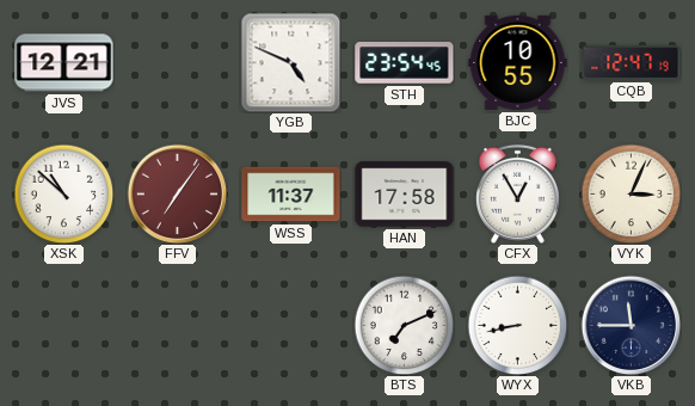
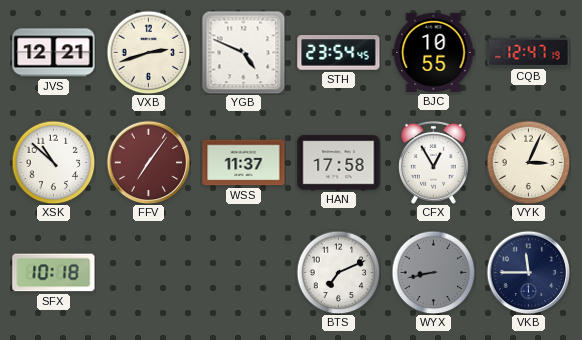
VXB: none -> 2:42
SFX: none -> 10:18
WYX dial: white -> grey
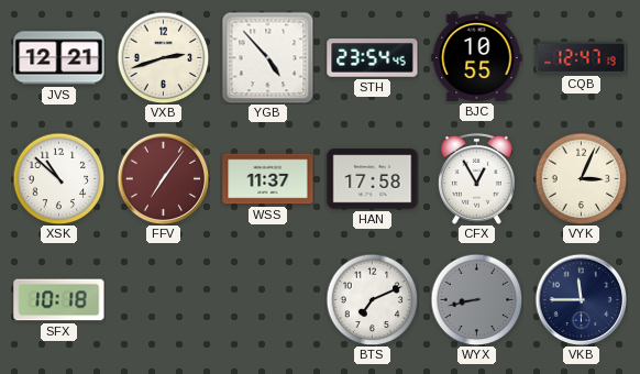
YGB: 4:49 -> 4:53
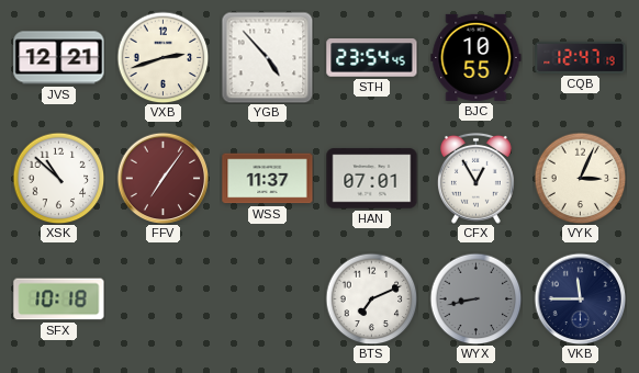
HAN: 17:58 -> 07:01
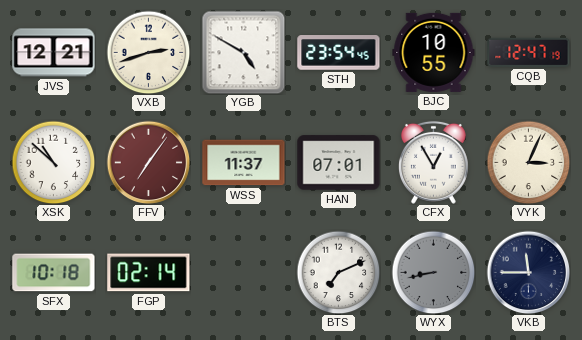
YGB: 4:53 -> 4:50
FGP: none -> 02:14
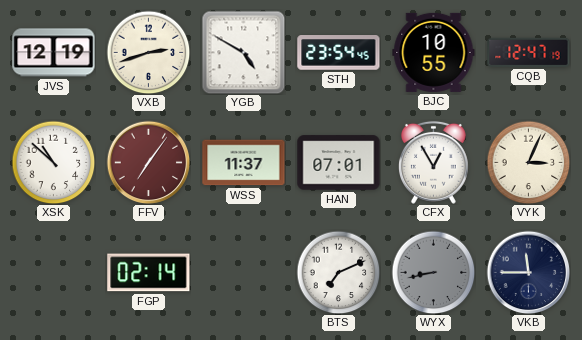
JVS: 12:21 -> 12:19
SFX: 10:18 -> none
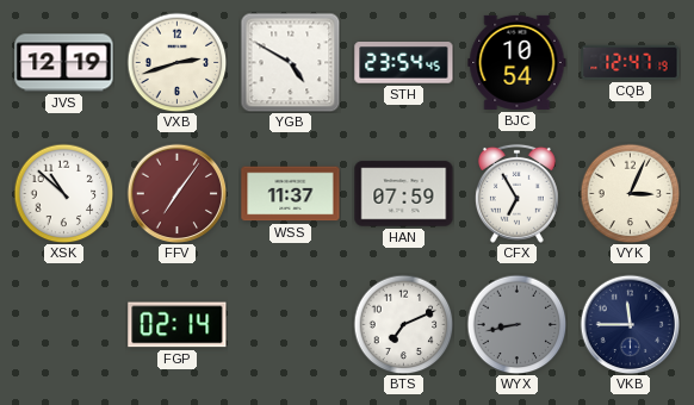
BJC: 10:55 -> 10:54
HAN: 07:01 -> 07:59
CFX: 12:55 -> 6:55
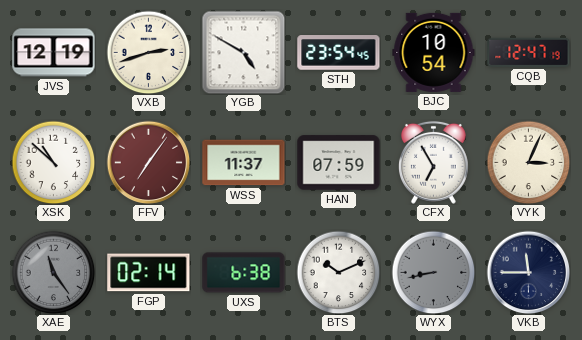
XAE: none -> 11:24
UXS: none -> 6:38
BTS: 7:11 -> 10:11
